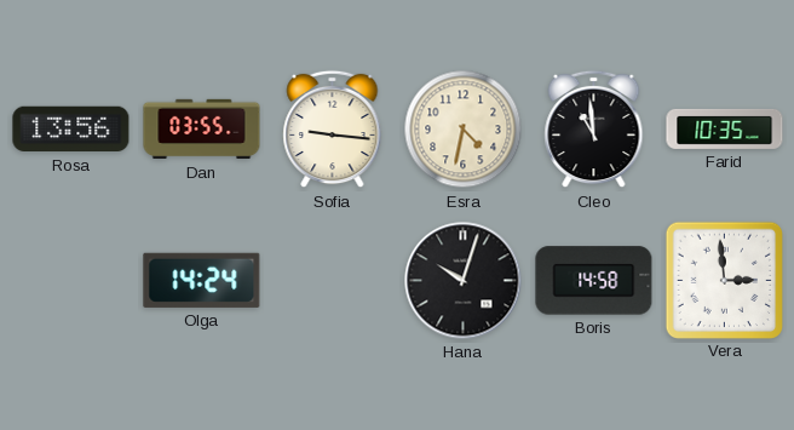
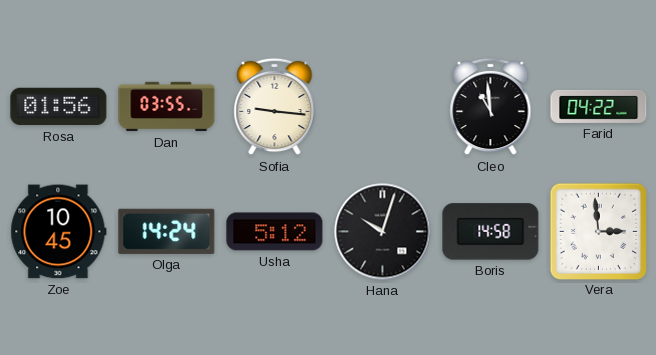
Rosa: 13:56 -> 01:56
Esra: 4:32 -> none
Farid: 10:35 -> 04:22
Zoe: none -> 10:45
Usha: none -> 5:12
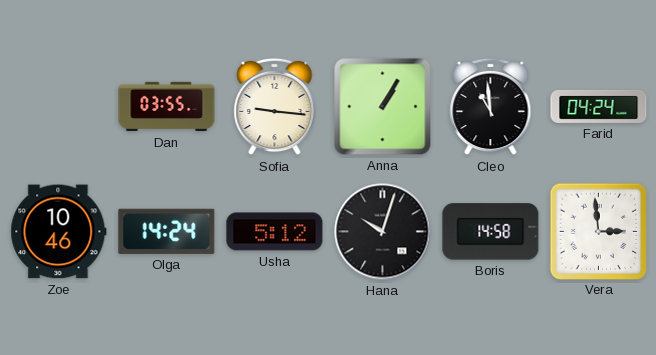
Rosa: 01:56 -> none
Anna: none -> 1:05
Farid: 04:22 -> 04:24
Zoe: 10:45 -> 10:46
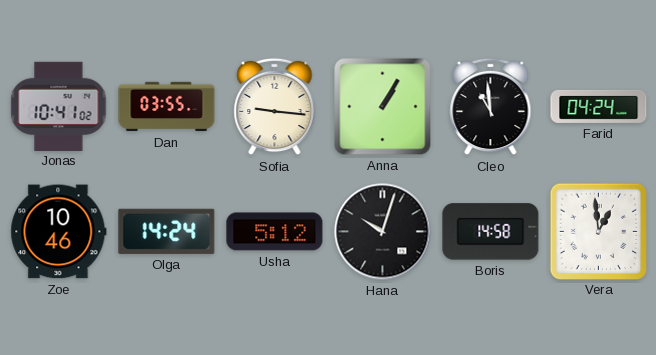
Jonas: none -> 10:41
Vera: 2:59 -> 12:59
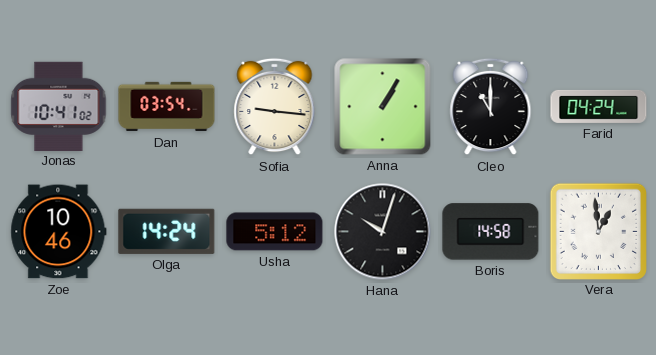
Dan: 03:55 -> 03:54
Cleo: 10:59 -> 11:00
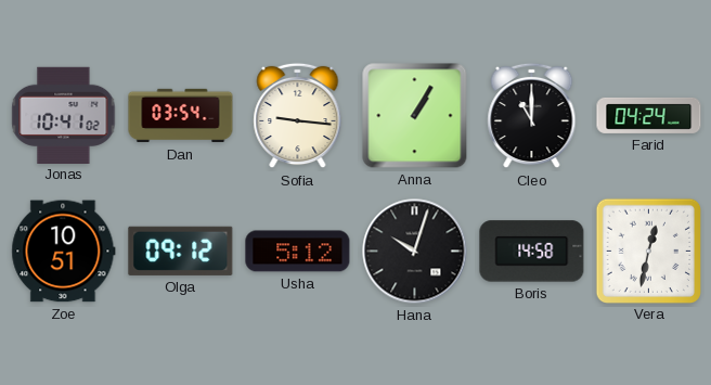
Zoe: 10:46 -> 10:51
Olga: 14:24 -> 09:12
Vera: 12:59 -> 12:32
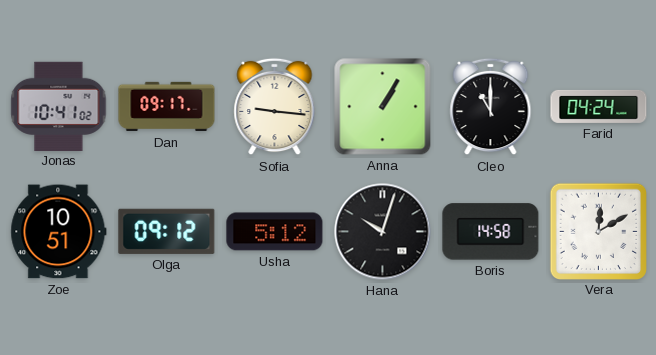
Dan: 03:54 -> 09:17
Vera: 12:32 -> 12:10
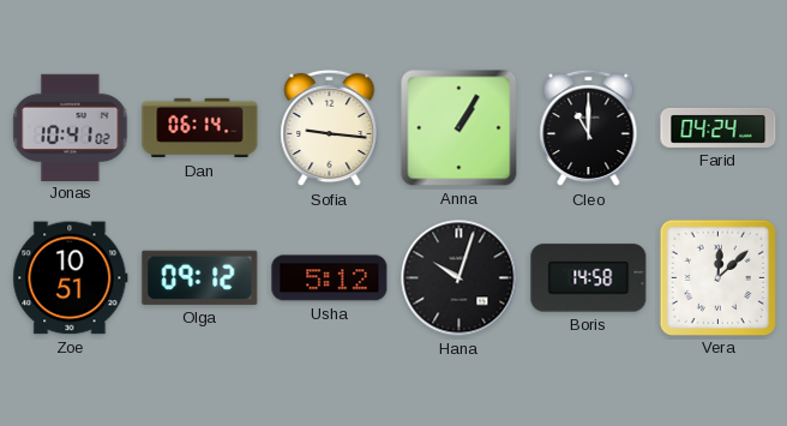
Dan: 09:17 -> 06:14
Vera: 12:10 -> 12:08
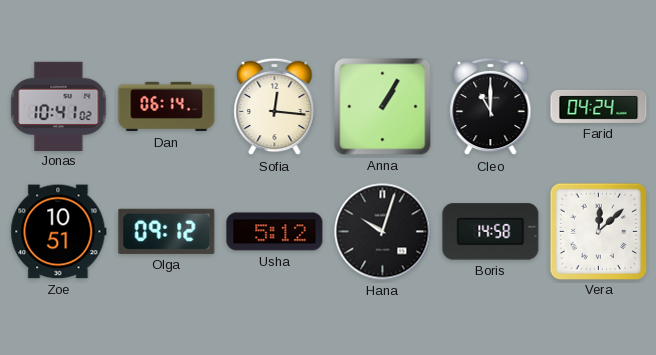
Sofia: 9:16 -> 12:16
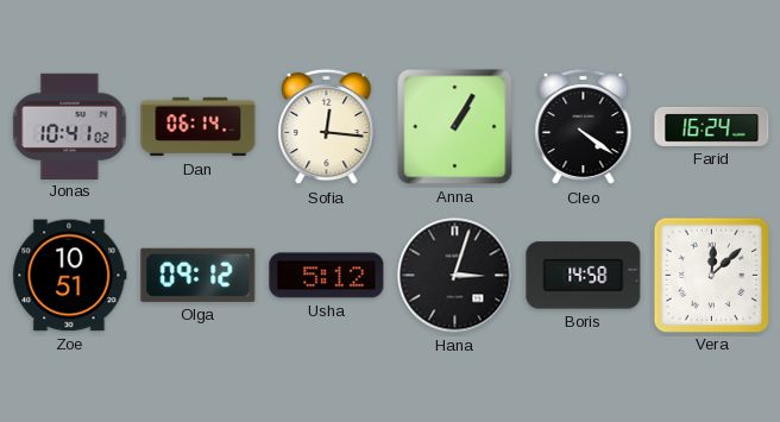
Cleo: 11:00 -> 4:21
Farid: 04:24 -> 16:24
Hana: 10:03 -> 3:03
